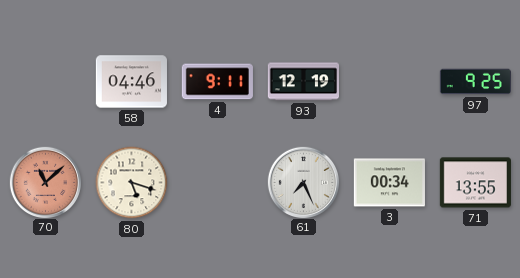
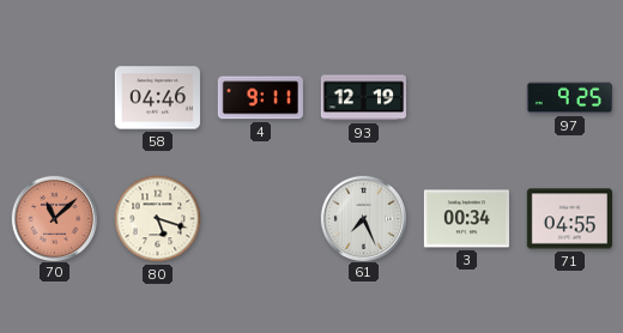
71: 13:55 -> 04:55
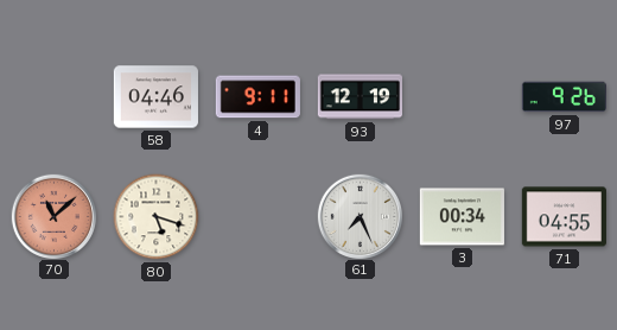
97: 9:25 -> 9:26
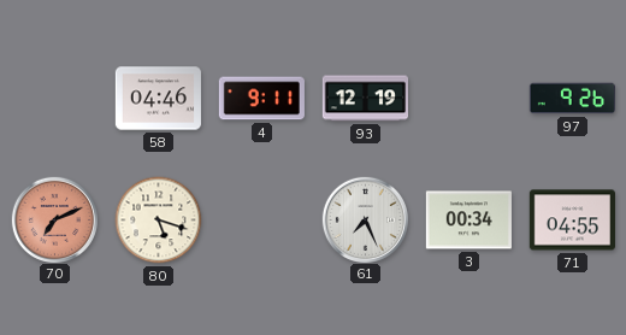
70: 11:08 -> 7:11
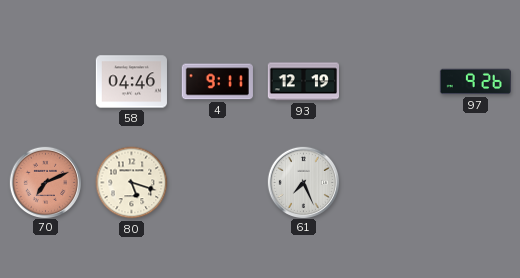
3: 00:34 -> none
71: 04:55 -> none
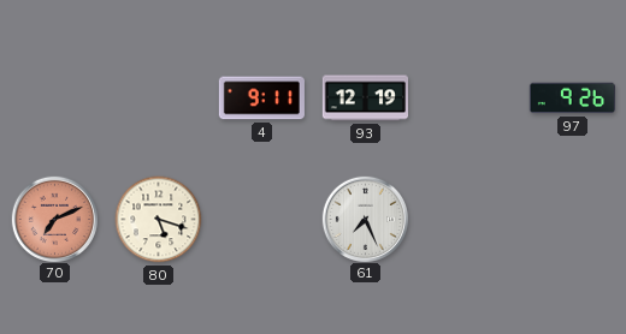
58: 04:46 -> none
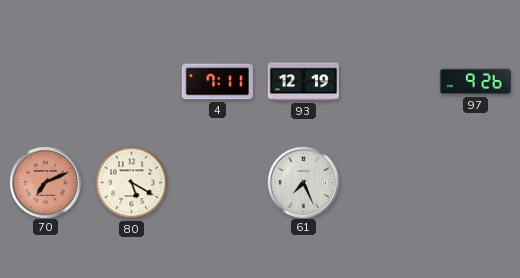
4: 9:11 -> 7:11
80: 5:18 -> 5:20
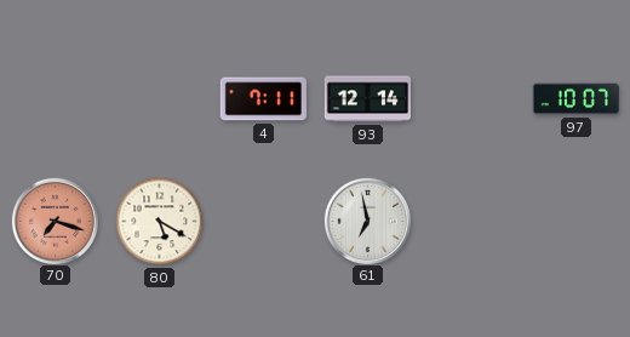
93: 12:19 -> 12:14
97: 9:26 -> 10:07
70: 7:11 -> 7:18
61: 7:26 -> 6:58
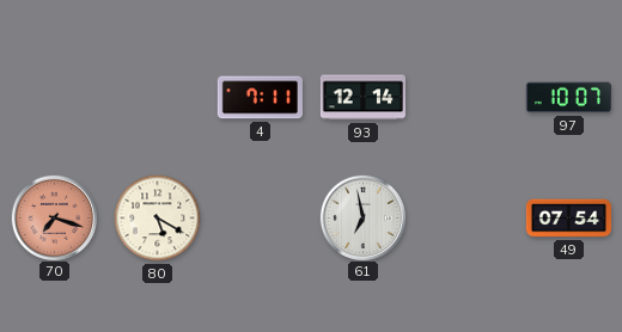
49: none -> 07:54
